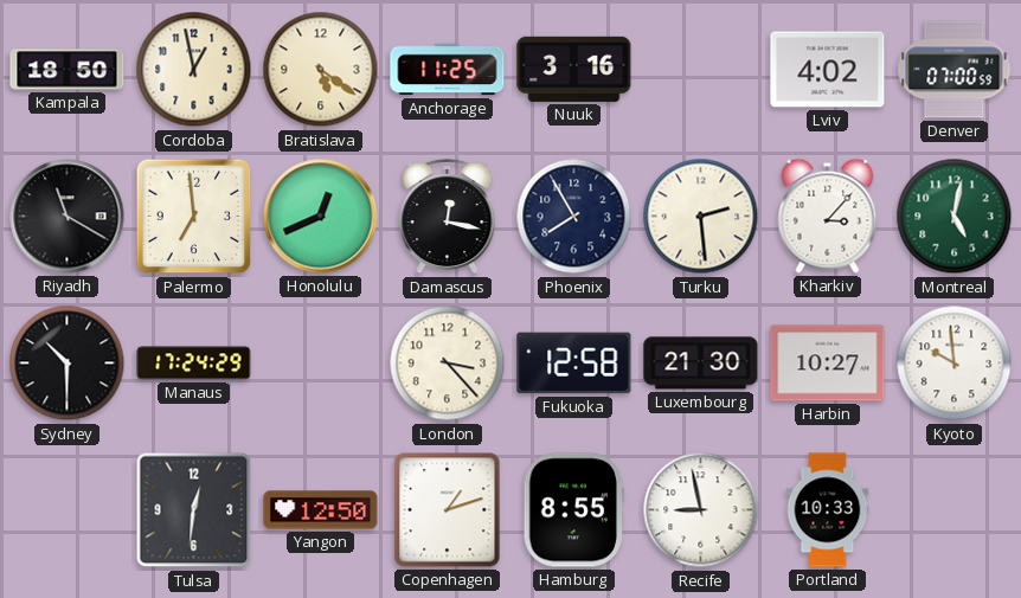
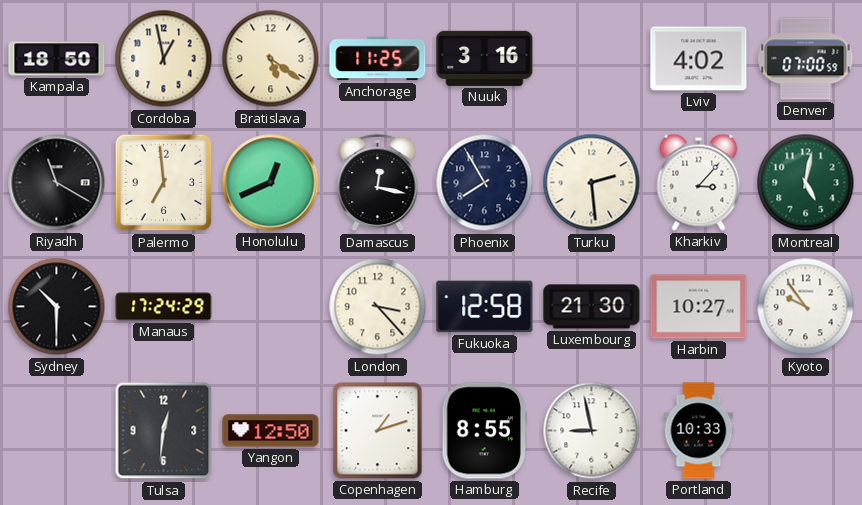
Kyoto: 9:59 -> 9:54
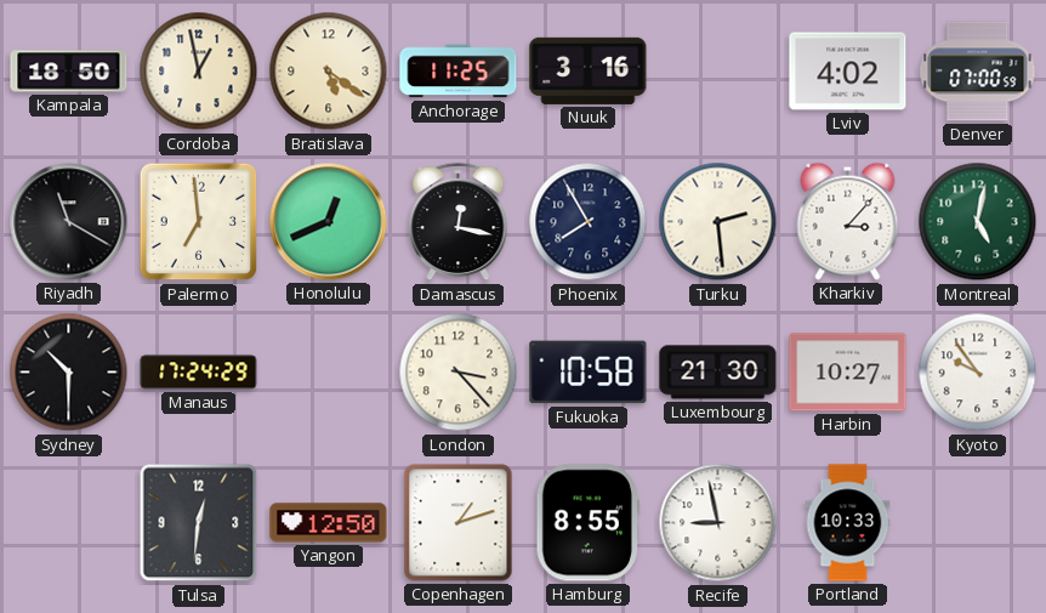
Fukuoka: 12:58 -> 10:58
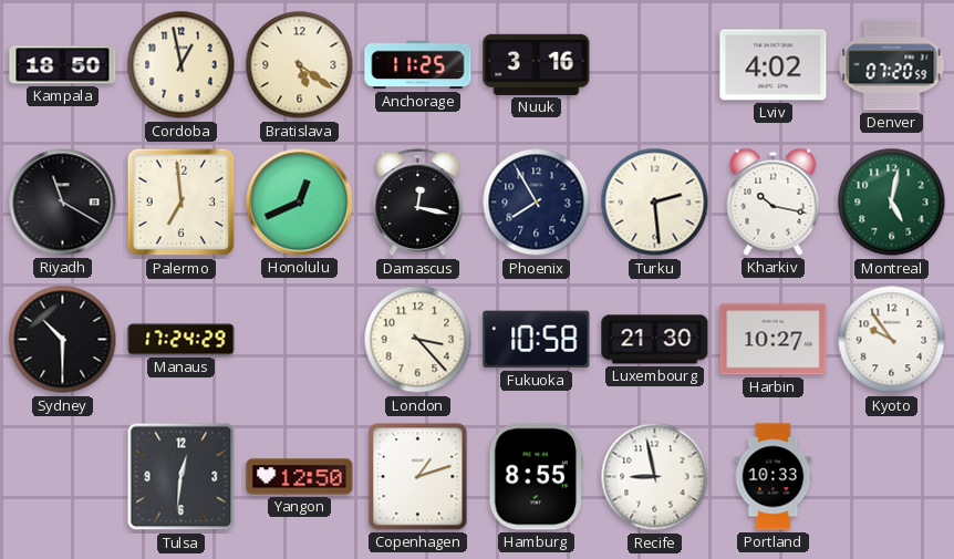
Denver: 07:00 -> 07:20
Kharkiv: 3:07 -> 10:17
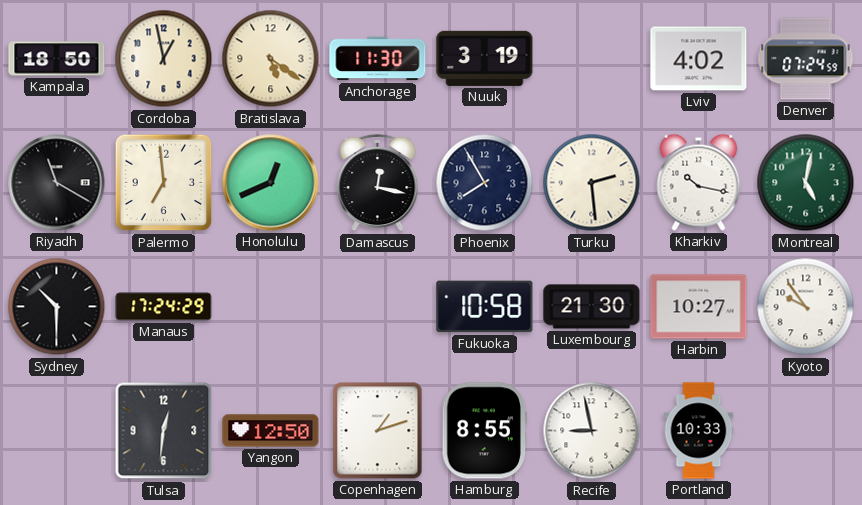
Anchorage: 11:25 -> 11:30
Nuuk: 3:16 -> 3:19
Denver: 07:20 -> 07:24
London: 3:23 -> none
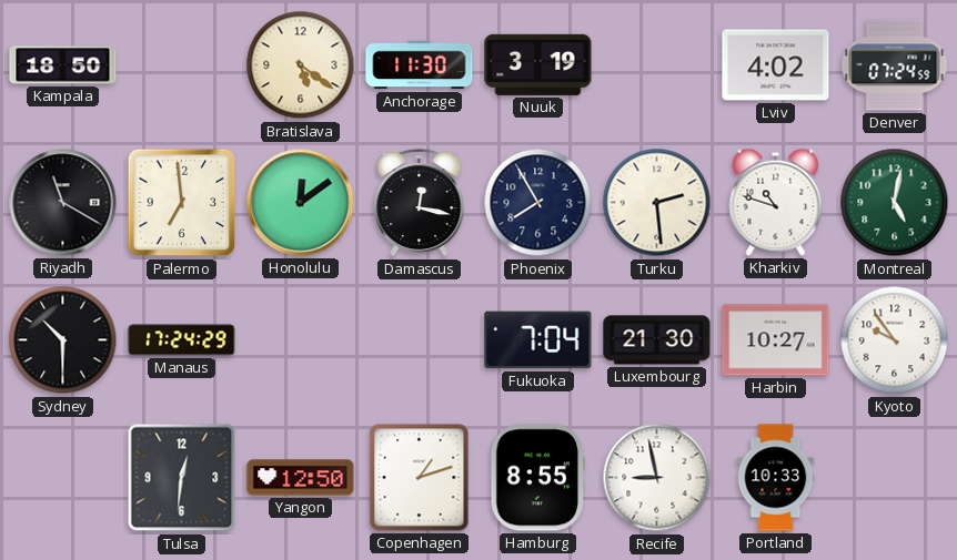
Cordoba: 12:58 -> none
Honolulu: 12:41 -> 12:09
Kharkiv: 10:17 -> 10:48
Fukuoka: 10:58 -> 7:04
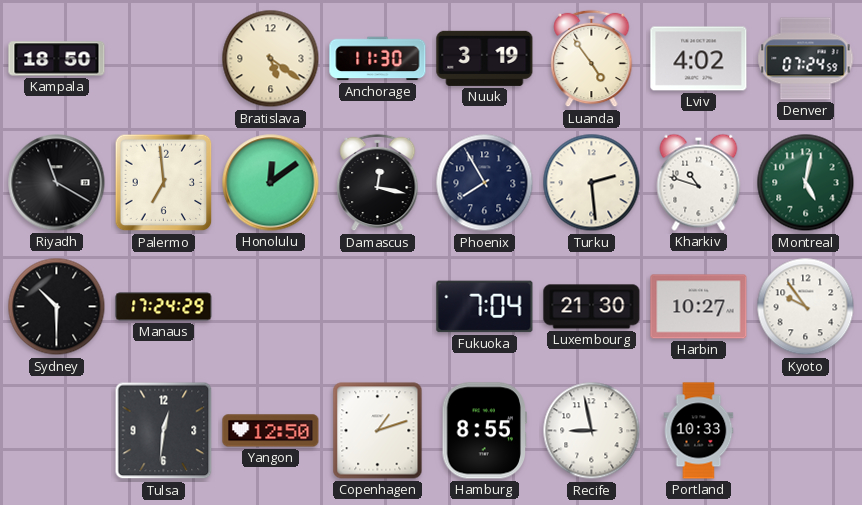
Luanda: none -> 4:54
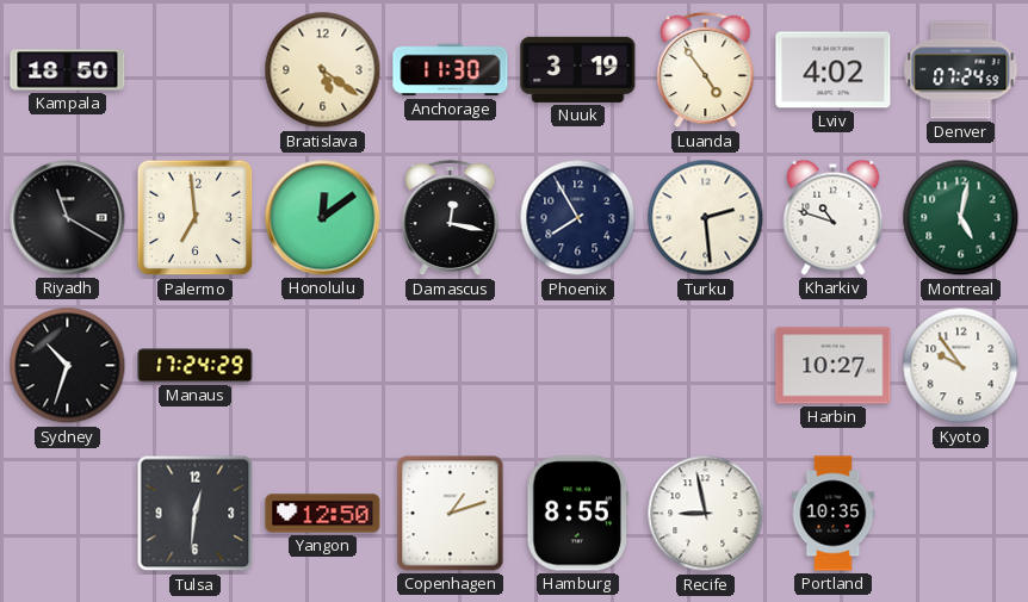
Sydney: 10:30 -> 10:33
Fukuoka: 7:04 -> none
Luxembourg: 21:30 -> none
Portland: 10:33 -> 10:35
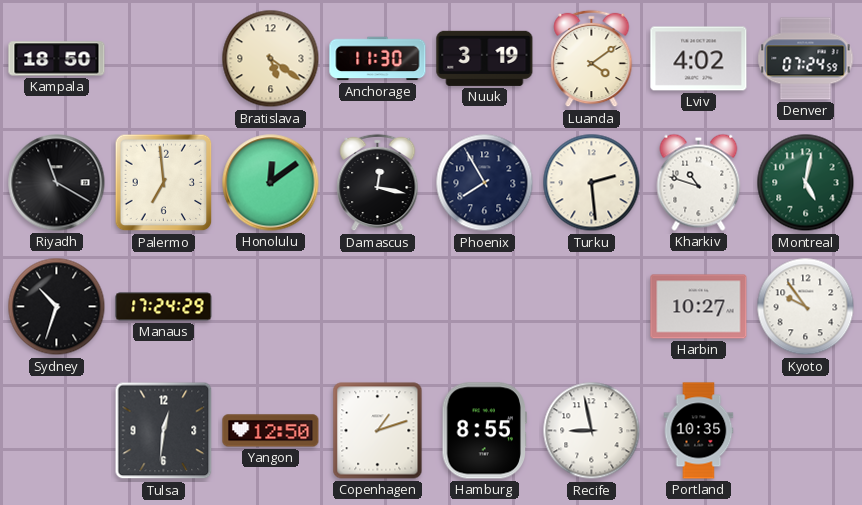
Luanda: 4:54 -> 4:09
